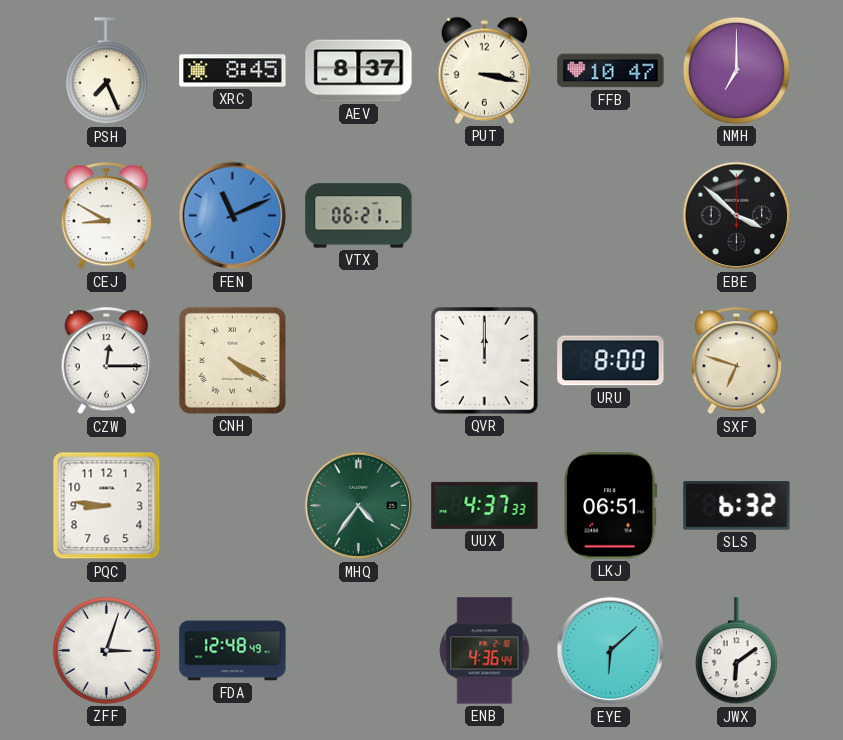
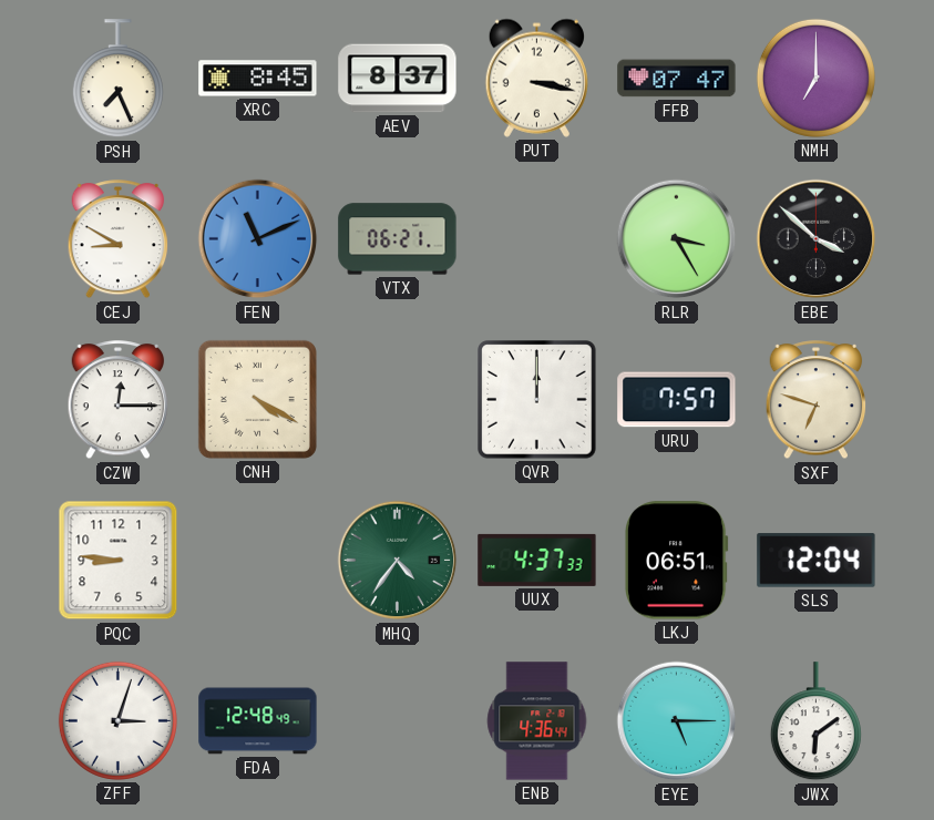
FFB: 10:47 -> 07:47
RLR: none -> 3:25
URU: 8:00 -> 7:57
SLS: 6:32 -> 12:04
EYE: 6:08 -> 5:15
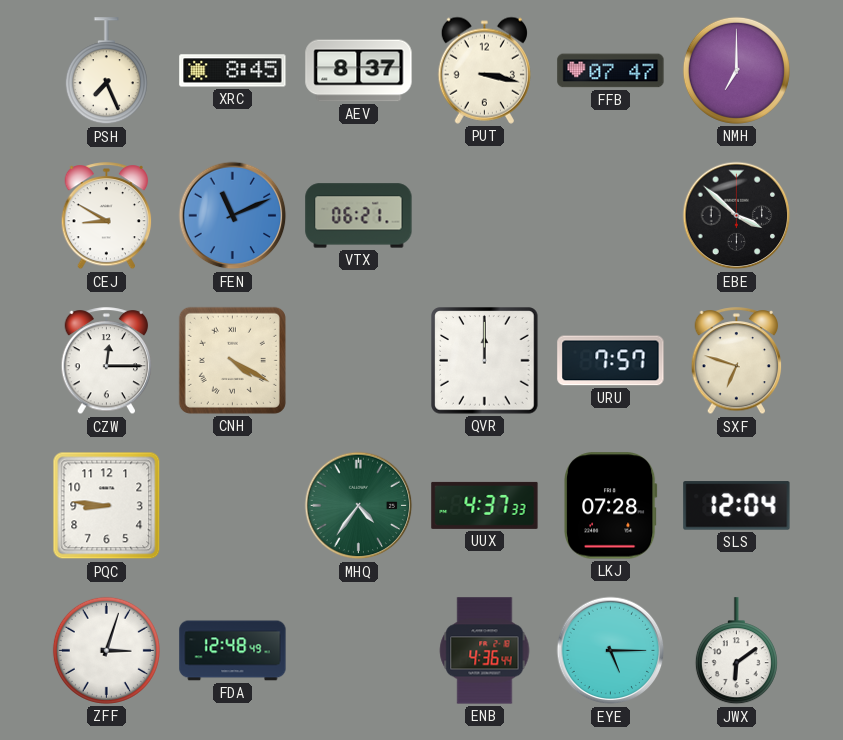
RLR: 3:25 -> none
LKJ: 06:51 -> 07:28
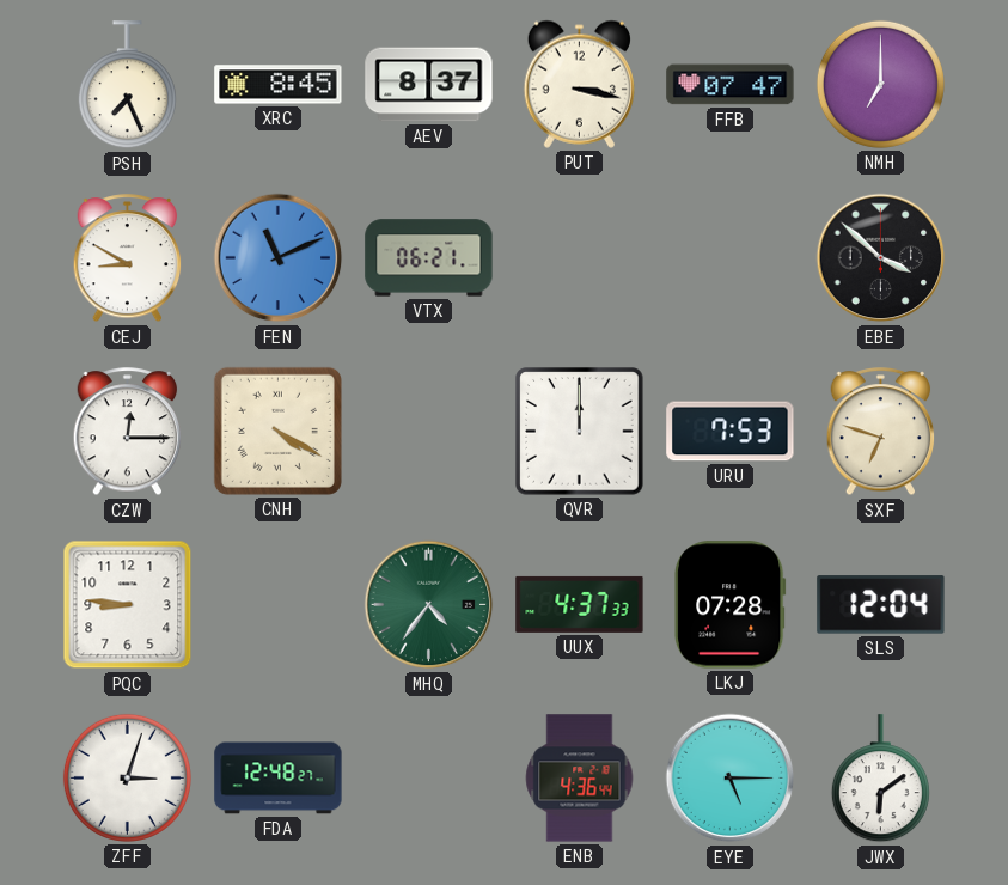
URU: 7:57 -> 7:53
FDA: 12:48:49 -> 12:48:27
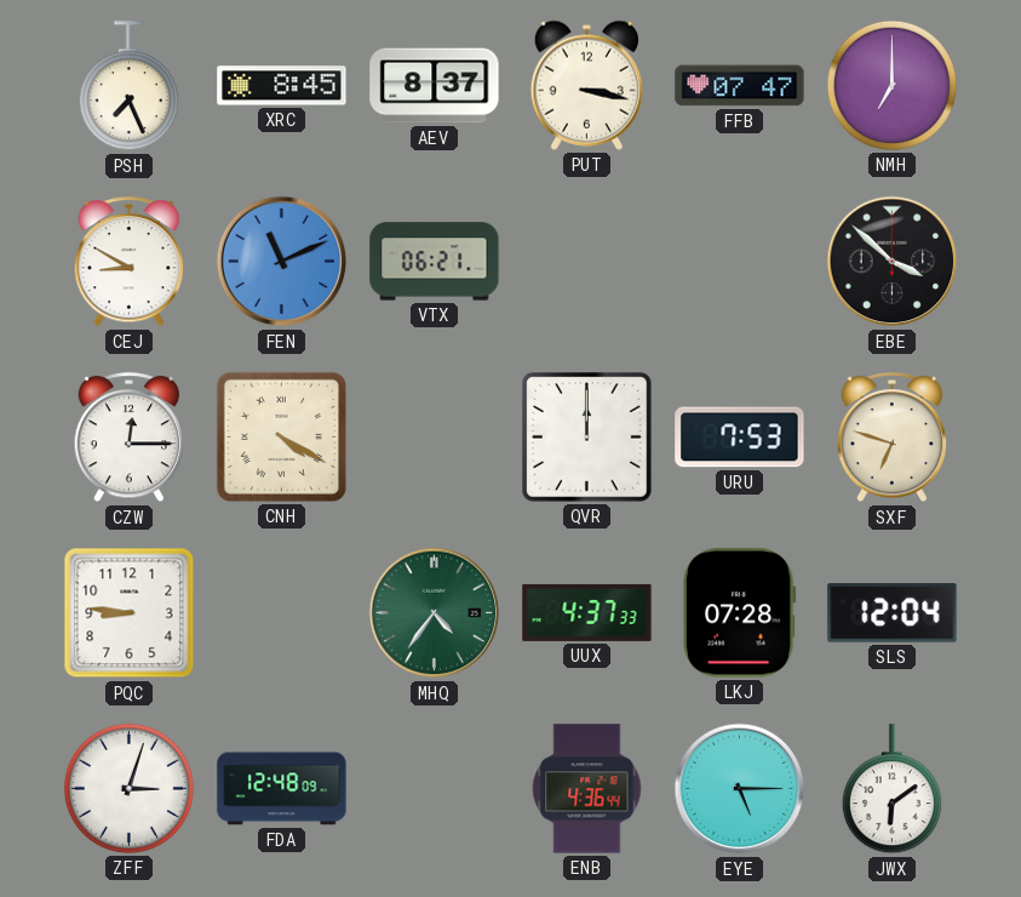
FDA: 12:48:27 -> 12:48:09
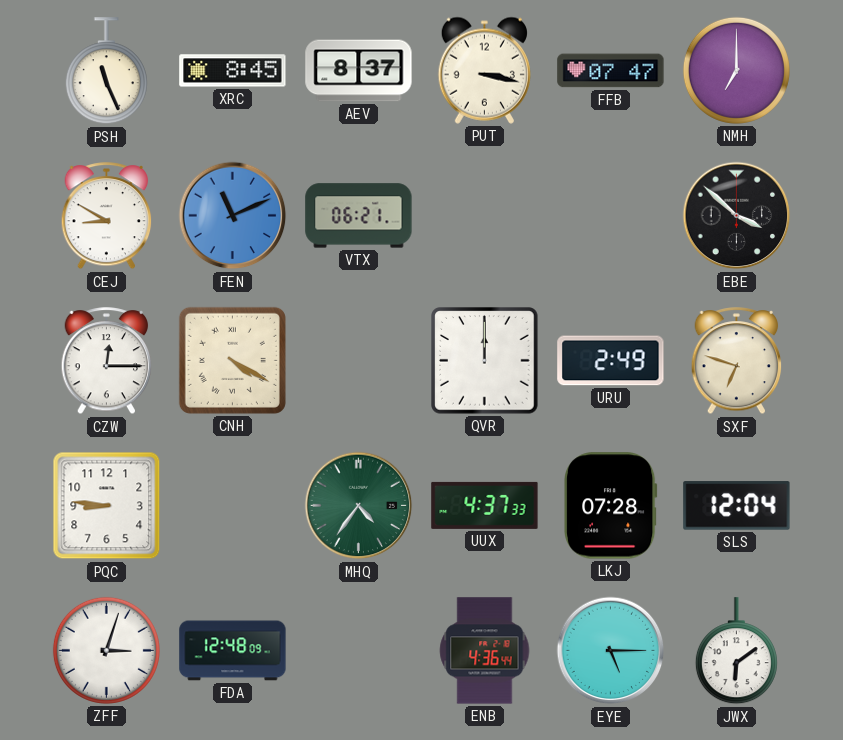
PSH: 7:26 -> 11:26
URU: 7:53 -> 2:49
